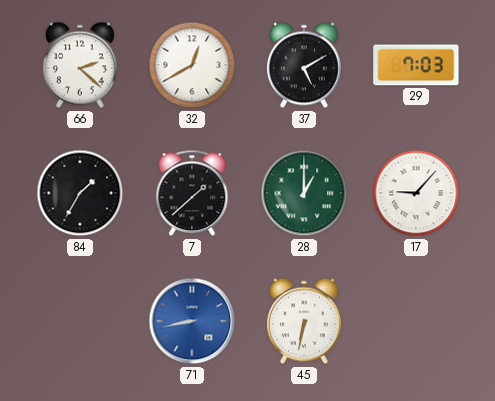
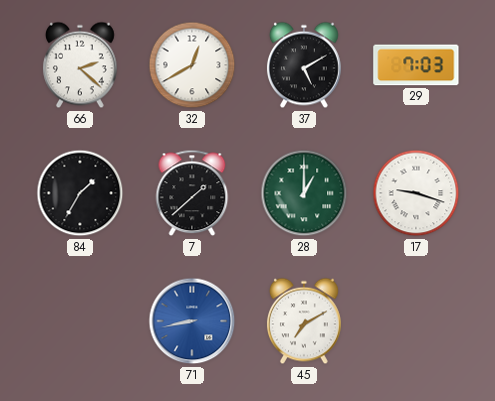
17: 9:07 -> 9:18
45: 6:32 -> 7:10
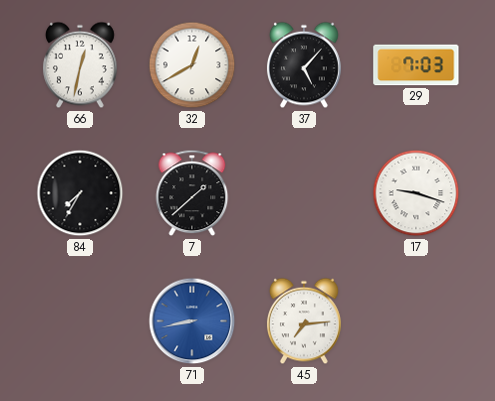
66: 2:22 -> 12:32
37: 5:10 -> 5:07
84: 1:35 -> 7:35
28: 1:00 -> none
45: 7:10 -> 7:14
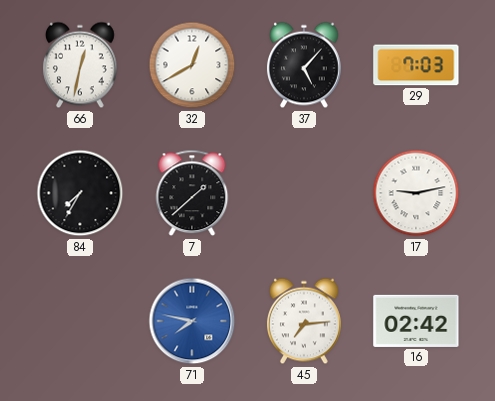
17: 9:18 -> 9:13
71: 8:43 -> 7:47
16: none -> 02:42
